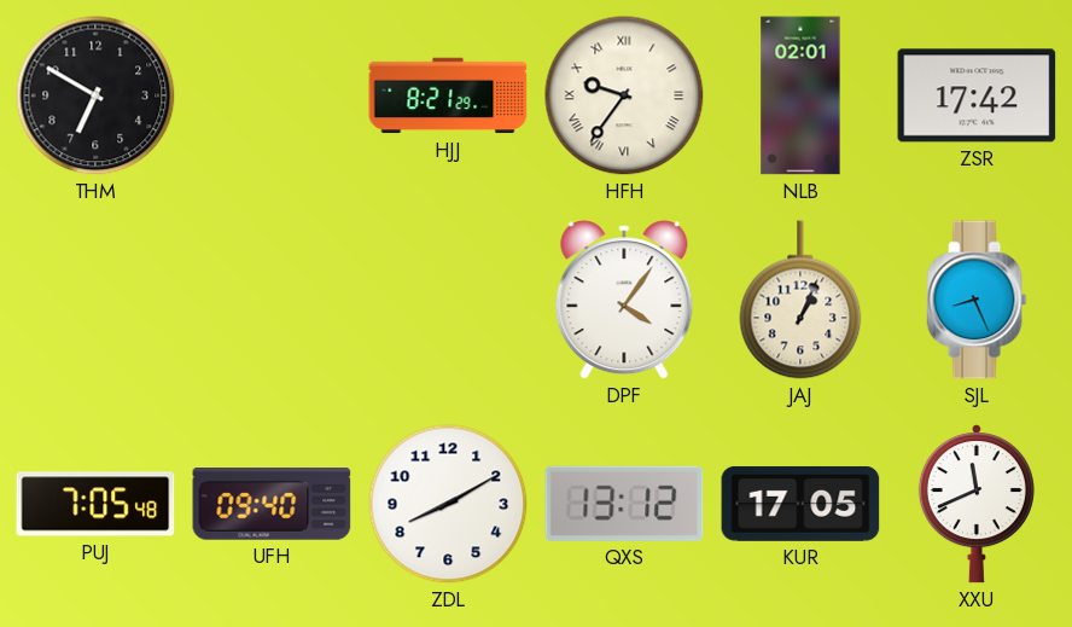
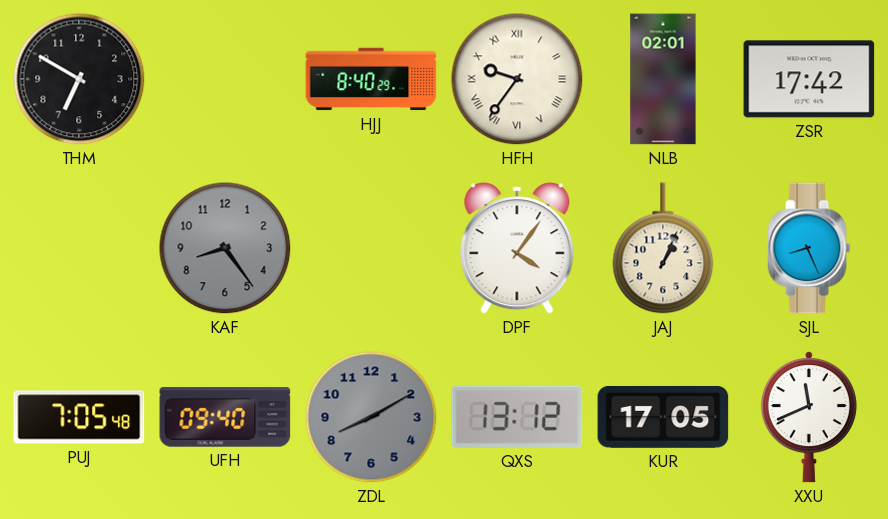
HJJ: 8:21 -> 8:40
KAF: none -> 8:24
ZDL dial: white -> grey
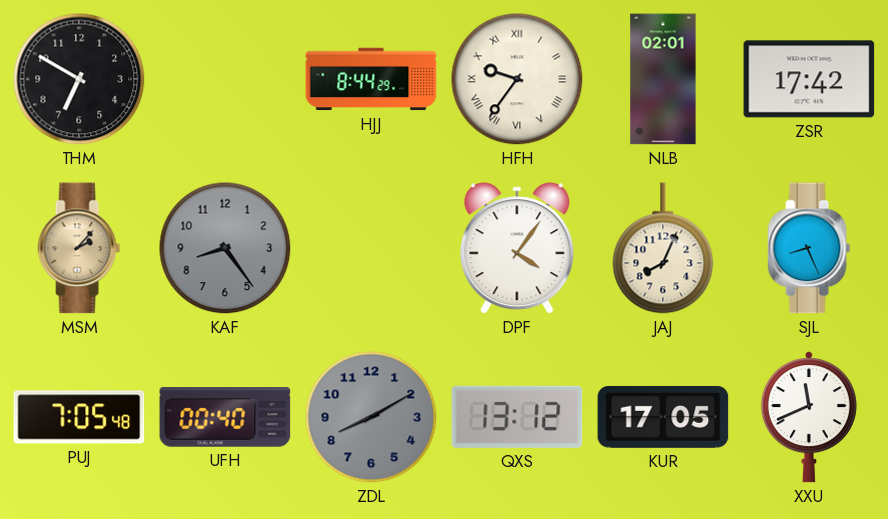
HJJ: 8:40 -> 8:44
MSM: none -> 2:07
JAJ: 1:04 -> 8:04
UFH: 09:40 -> 00:40
